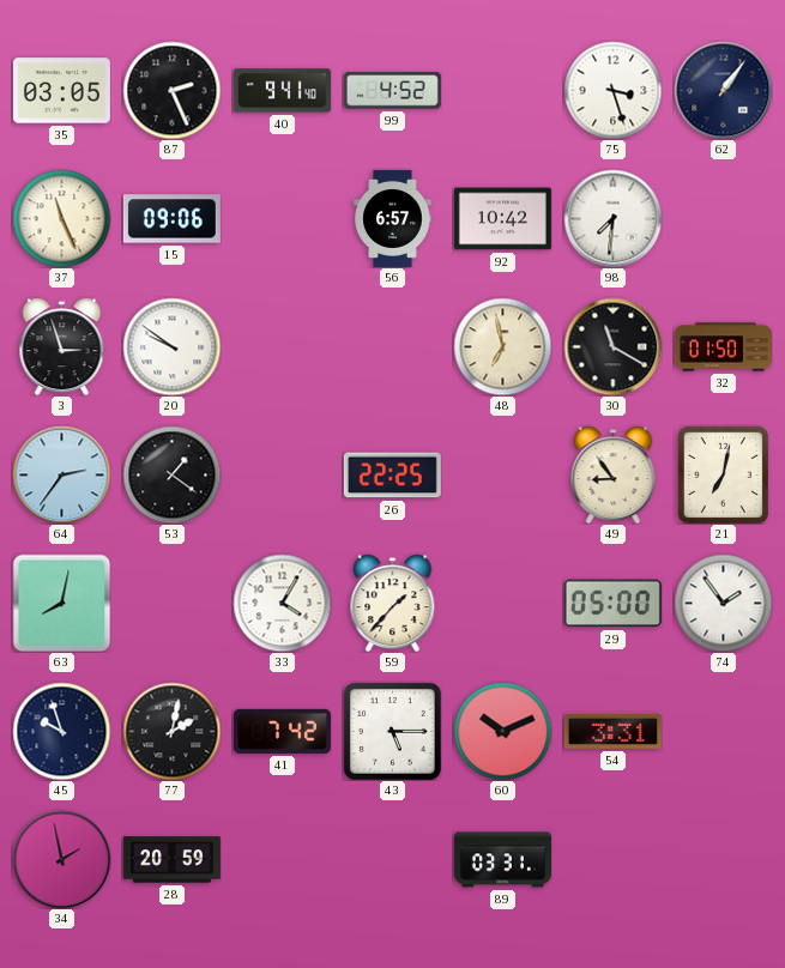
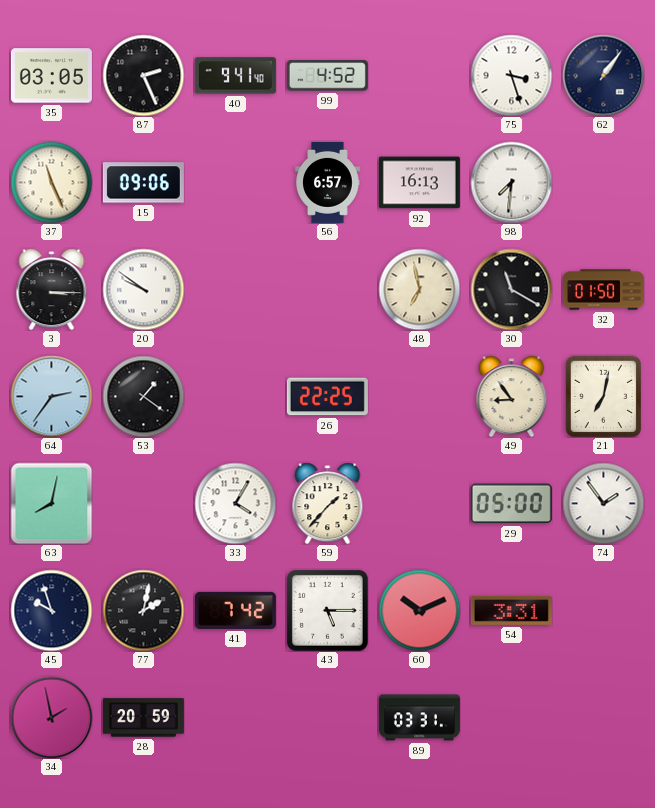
92: 10:42 -> 16:13
3: 2:57 -> 3:15
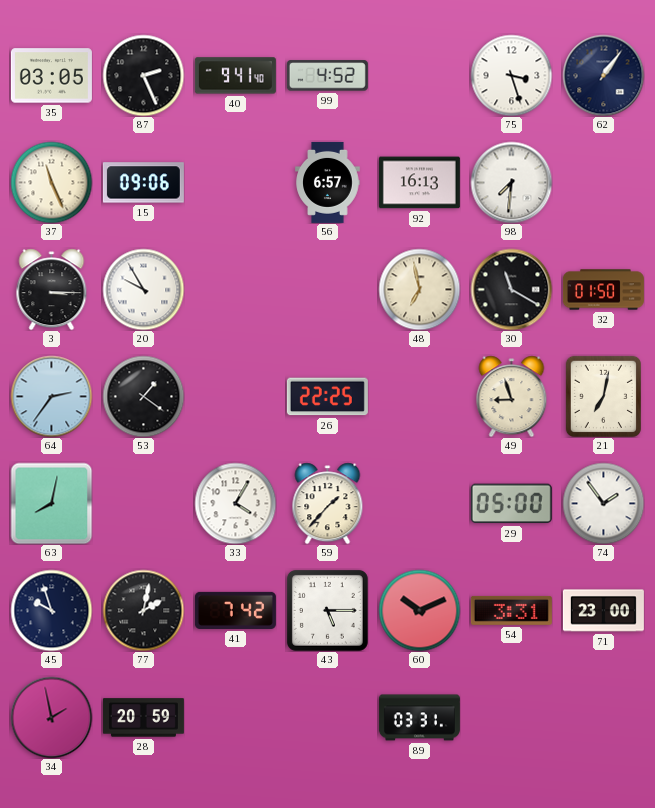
20: 9:51 -> 9:55
49: 8:54 -> 8:57
71: none -> 23:00
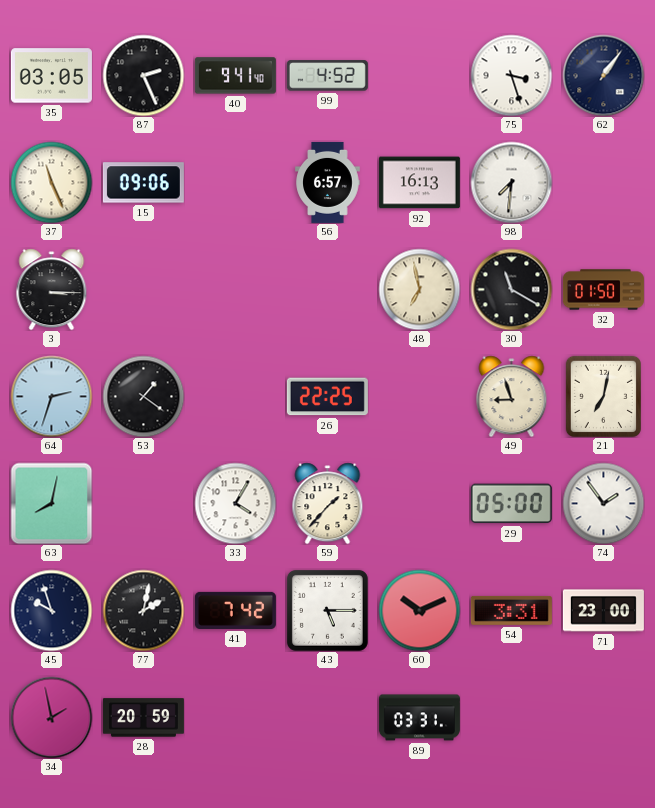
20: 9:55 -> none
64: 2:36 -> 2:33
